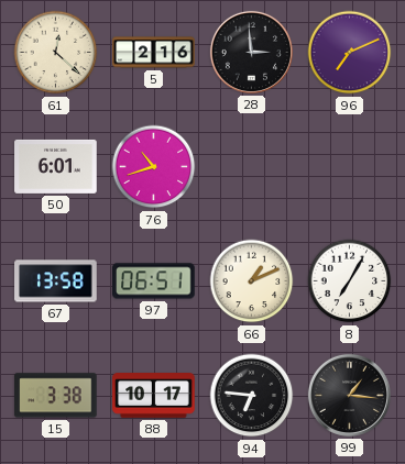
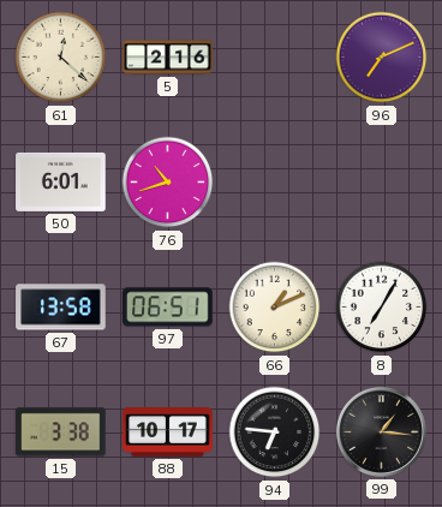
28: 2:59 -> none
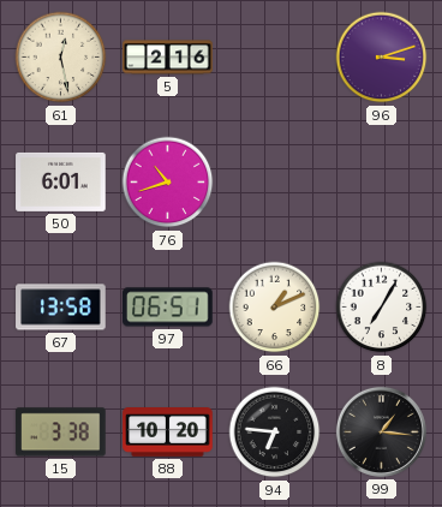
61: 12:22 -> 12:28
96: 7:11 -> 3:12
88: 10:17 -> 10:20
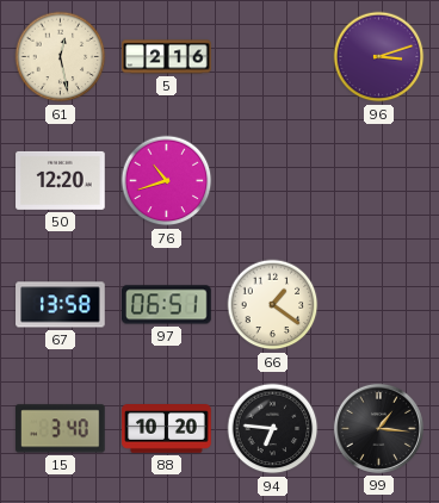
50: 6:01 -> 12:20
66: 1:11 -> 1:21
8: 7:05 -> none
15: 3:38 -> 3:40
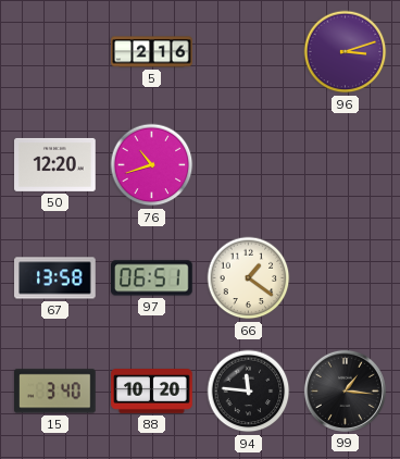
61: 12:28 -> none
94: 6:46 -> 11:46
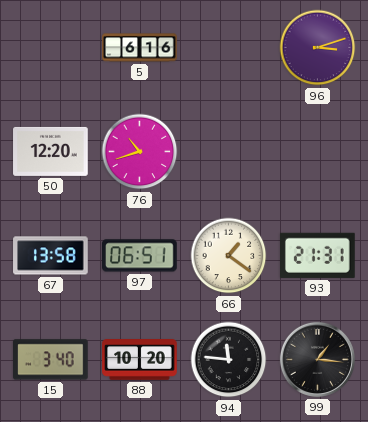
5: 2:16 -> 6:16
93: none -> 21:31
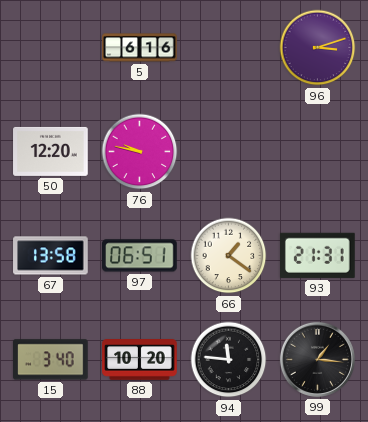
76: 10:42 -> 9:47
